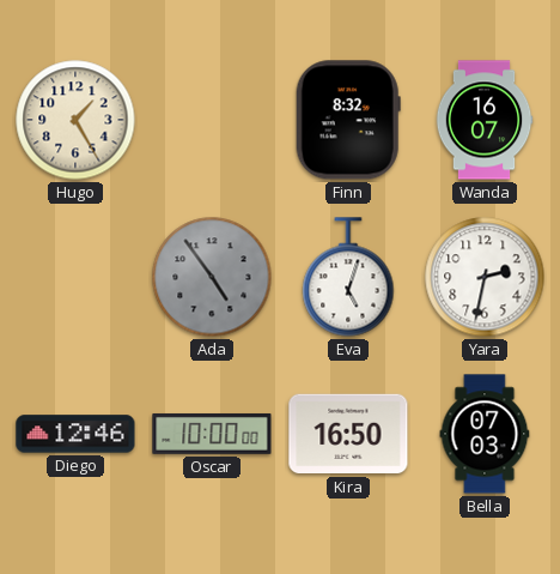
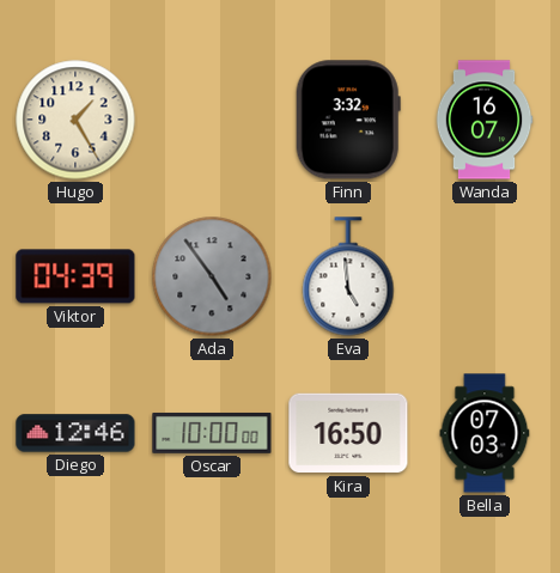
Finn: 8:32 -> 3:32
Viktor: none -> 04:39
Eva: 5:03 -> 4:59
Yara: 2:32 -> none
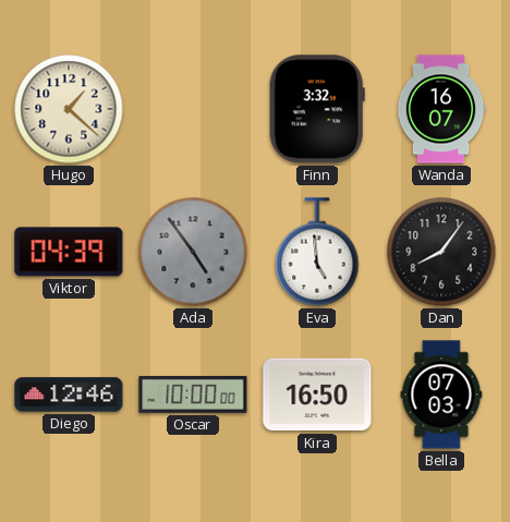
Hugo: 1:25 -> 1:22
Dan: none -> 8:06
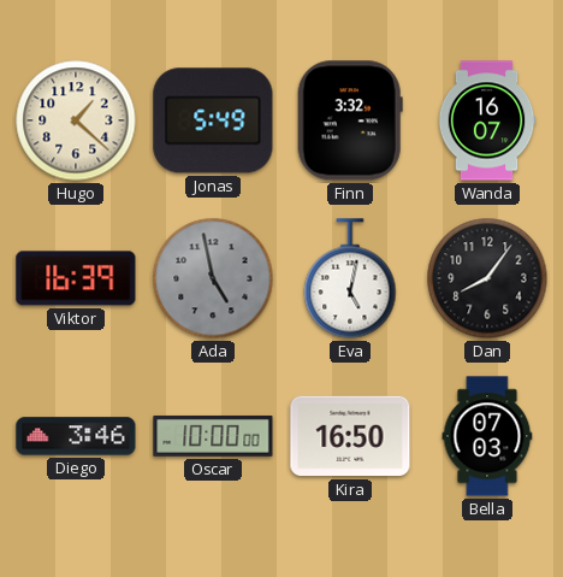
Jonas: none -> 5:49
Viktor: 04:39 -> 16:39
Ada: 4:54 -> 4:58
Eva: 4:59 -> 5:02
Diego: 12:46 -> 3:46
